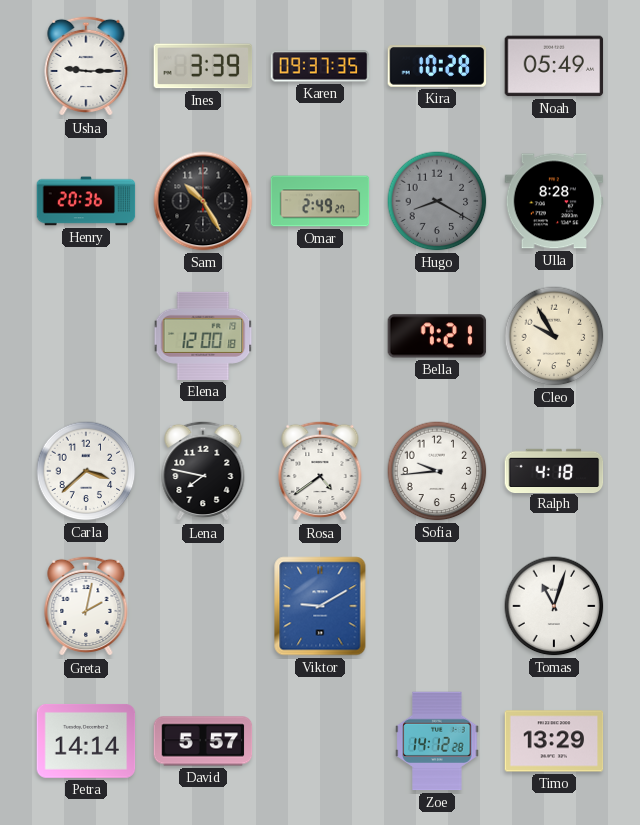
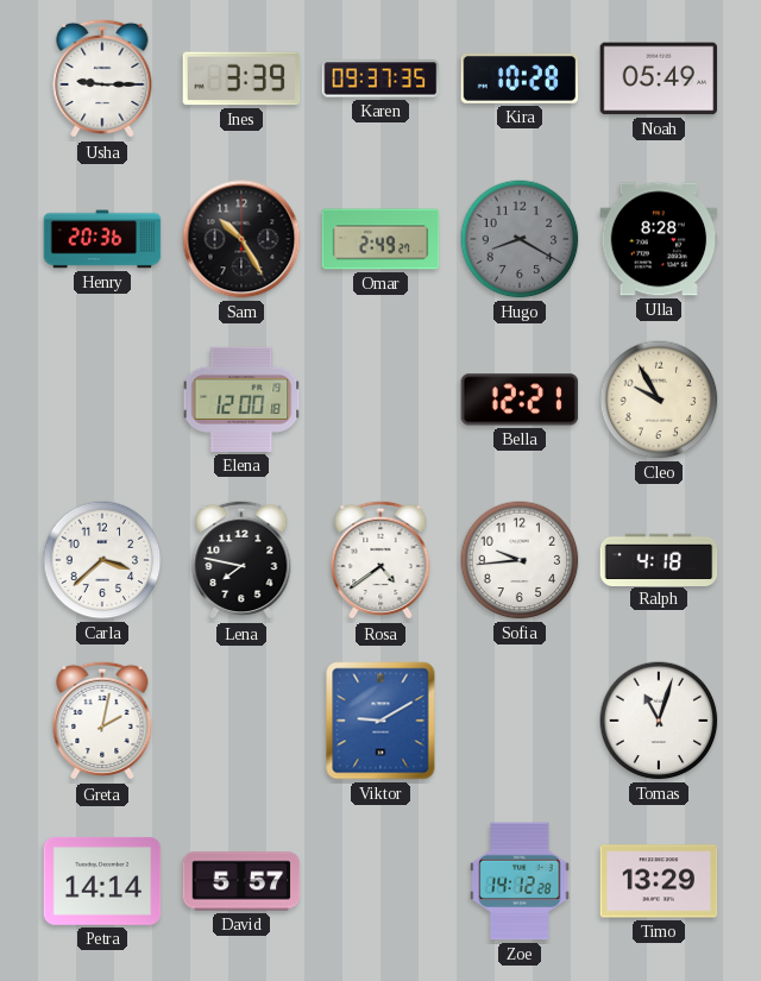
Bella: 7:21 -> 12:21
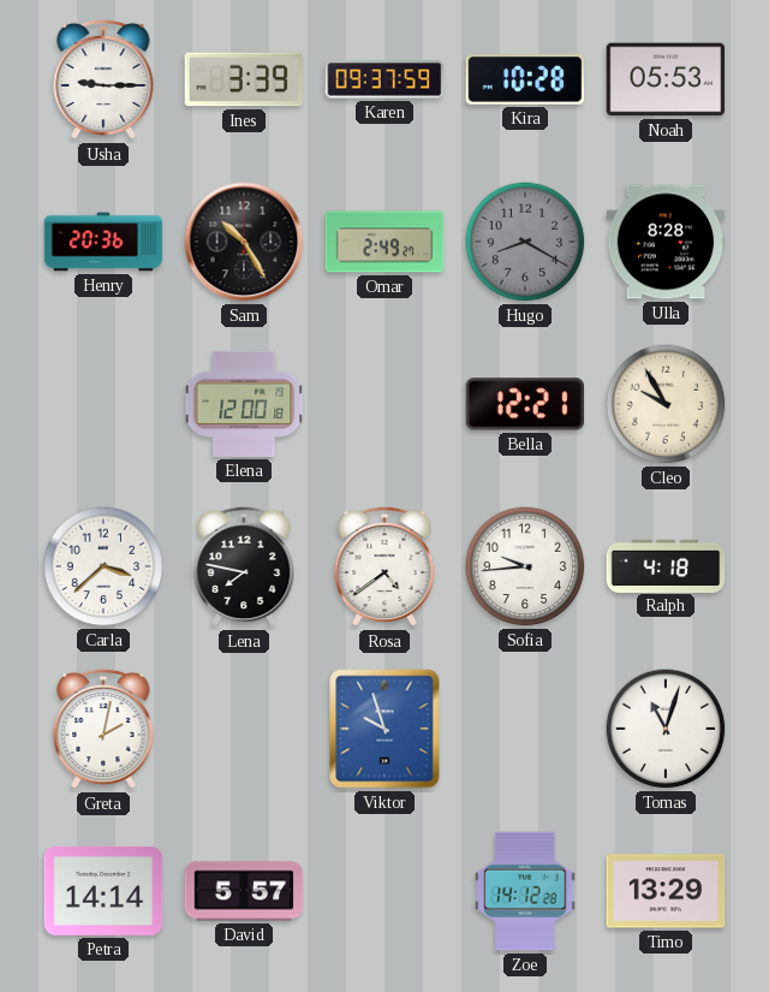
Karen: 09:37:35 -> 09:37:59
Noah: 05:49 -> 05:53
Viktor: 9:10 -> 9:57
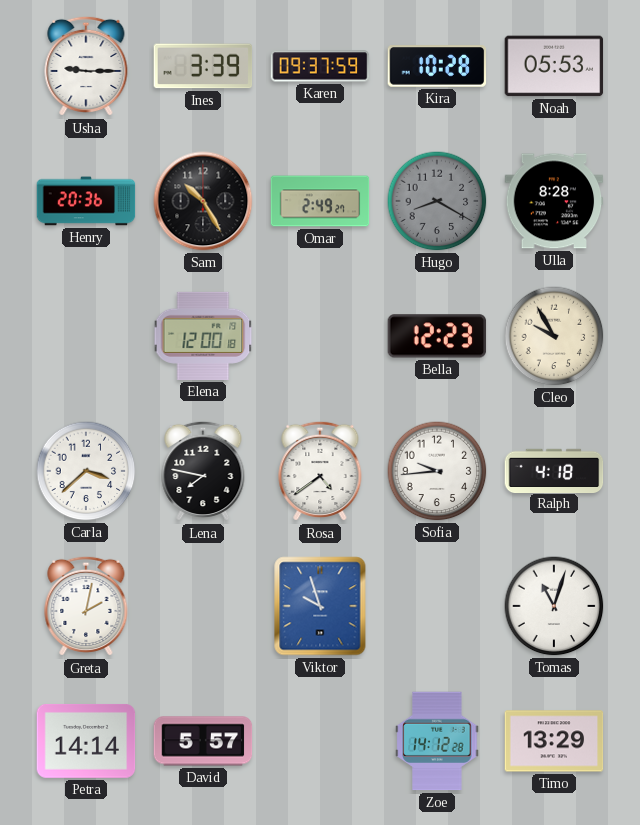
Bella: 12:21 -> 12:23
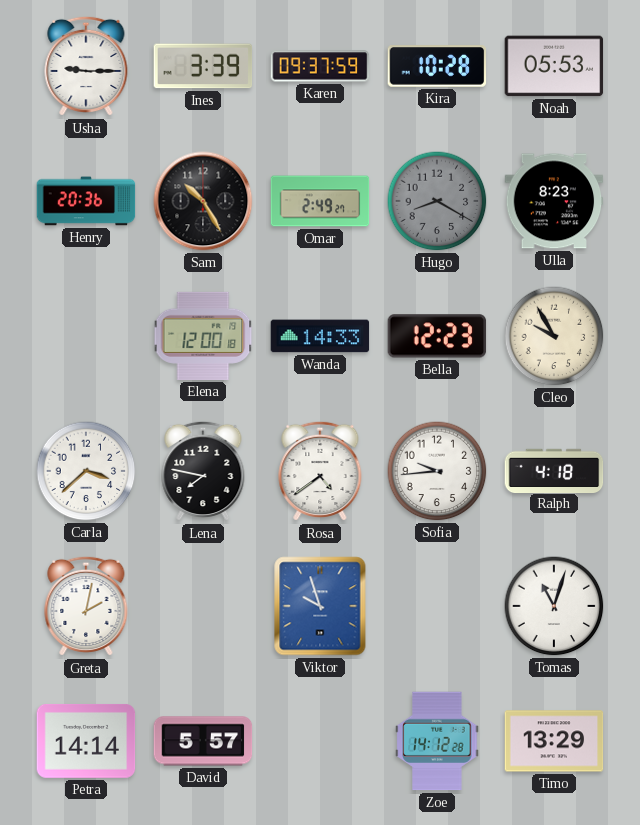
Ulla: 8:28 -> 8:23
Wanda: none -> 14:33
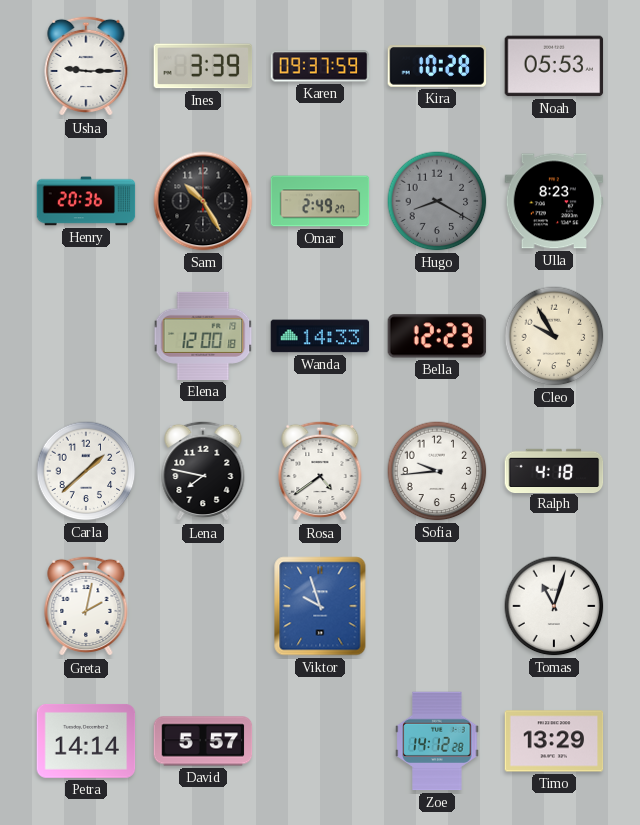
Carla: 3:38 -> 1:38
